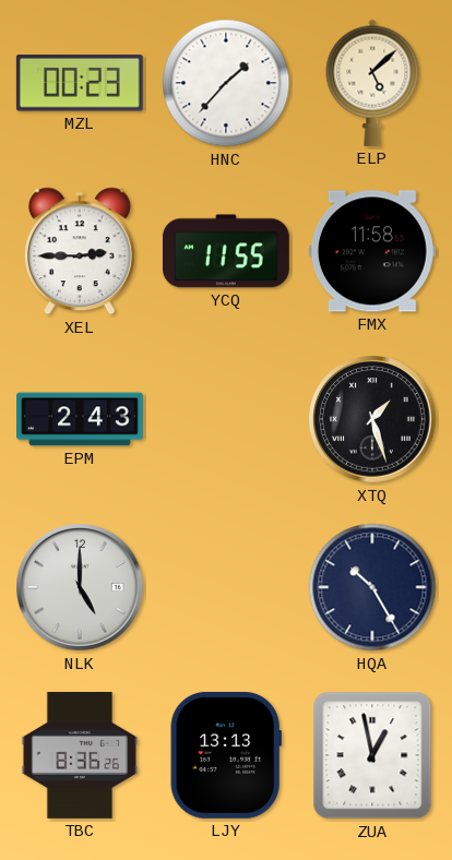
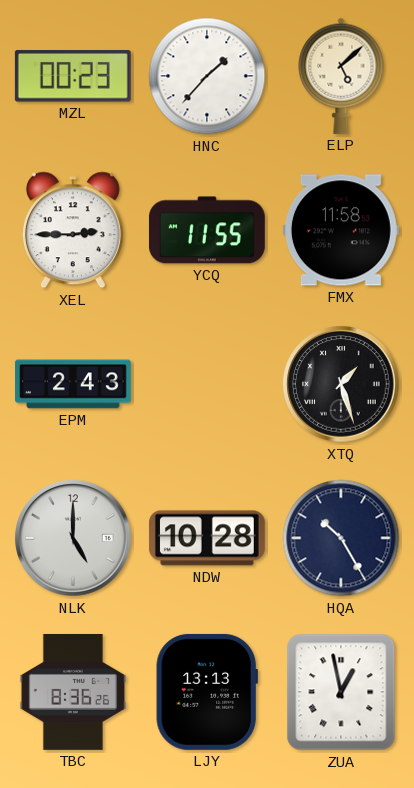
NDW: none -> 10:28
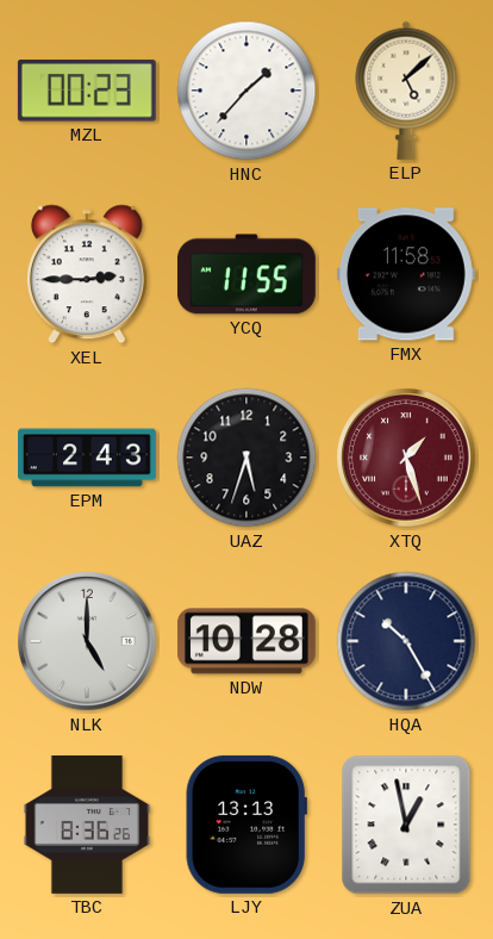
UAZ: none -> 5:33
XTQ dial: black -> burgundy
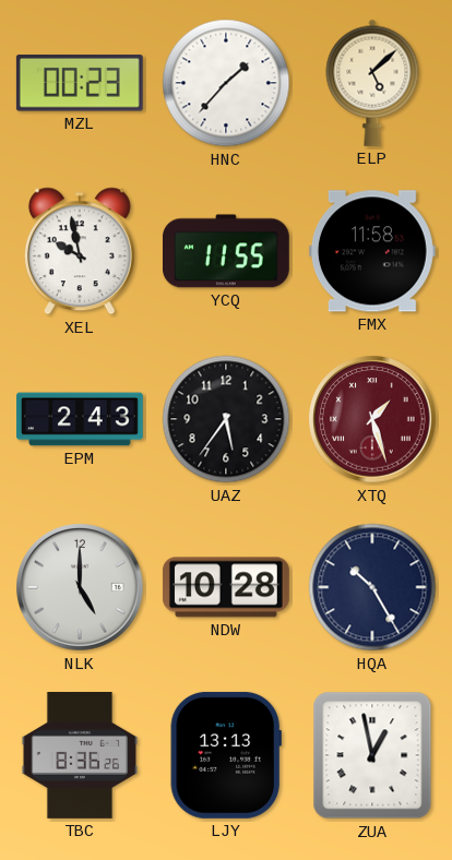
XEL: 2:45 -> 9:58
UAZ: 5:33 -> 5:36
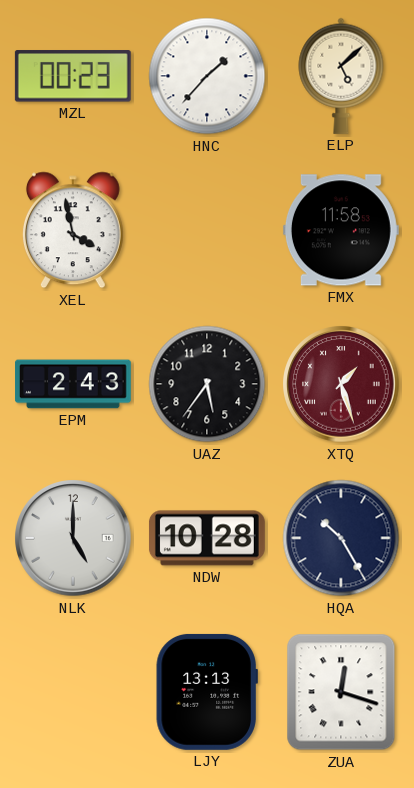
XEL: 9:58 -> 3:58
YCQ: 11:55 -> none
TBC: 8:36 -> none
ZUA: 12:58 -> 12:18
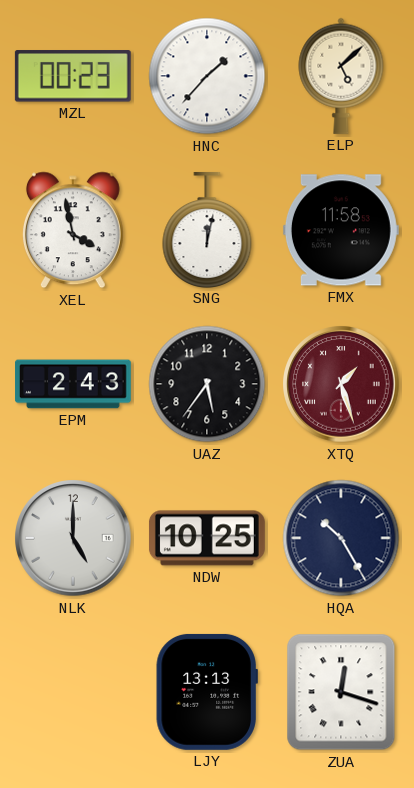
SNG: none -> 12:02
NDW: 10:28 -> 10:25
